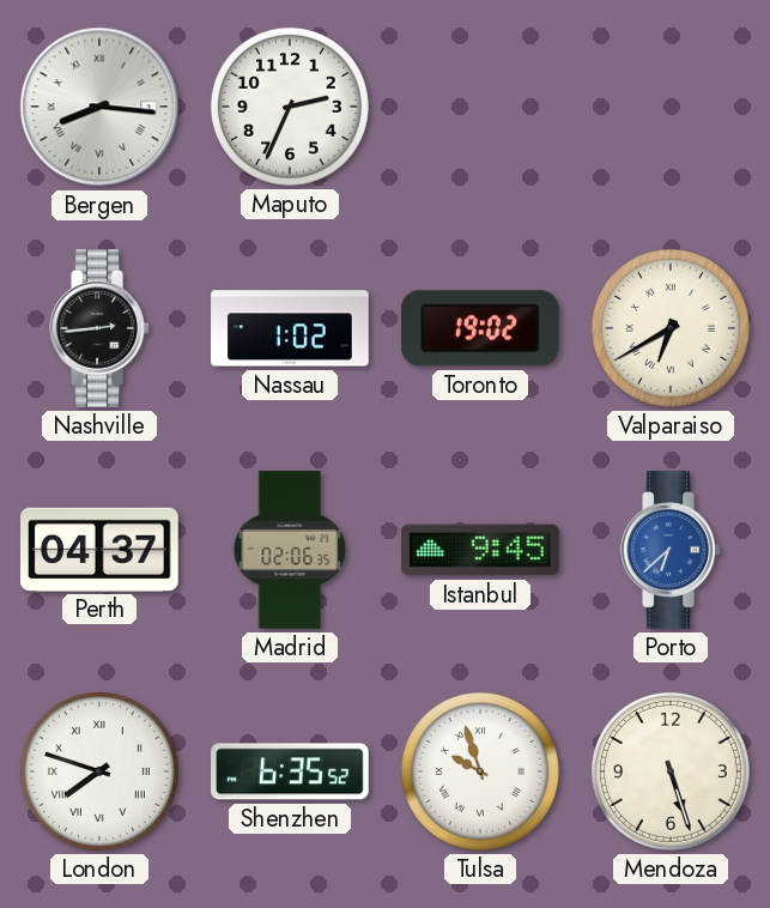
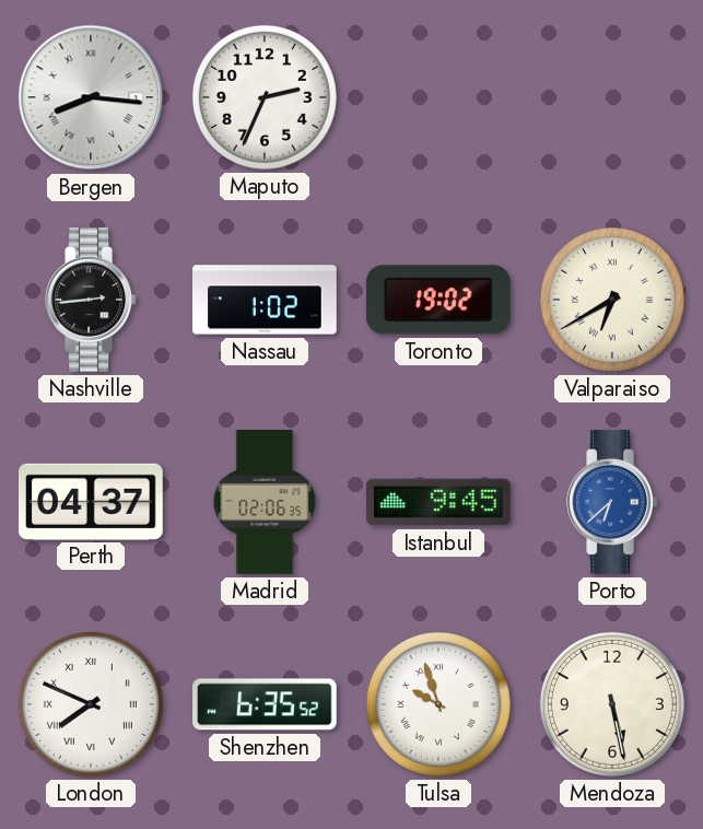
London: 7:48 -> 7:49
Mendoza: 5:27 -> 5:28
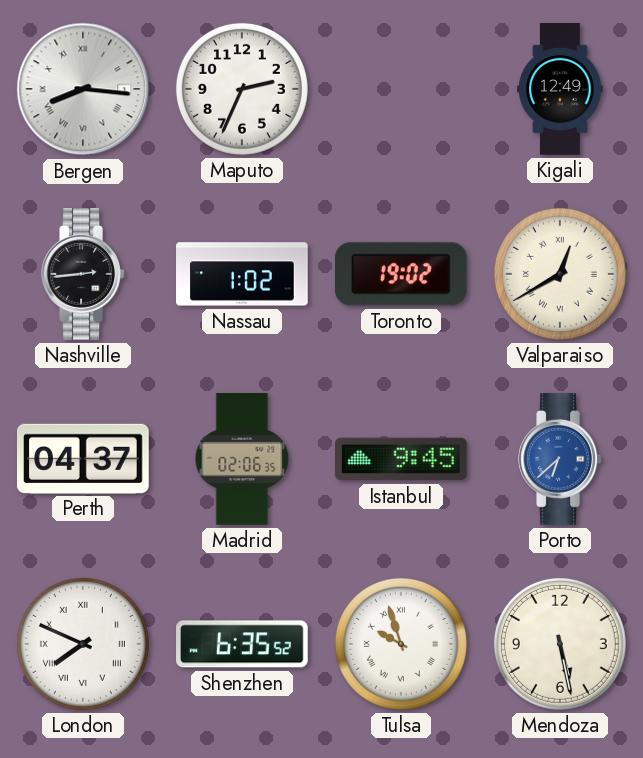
Kigali: none -> 12:49
Valparaiso: 6:40 -> 12:40
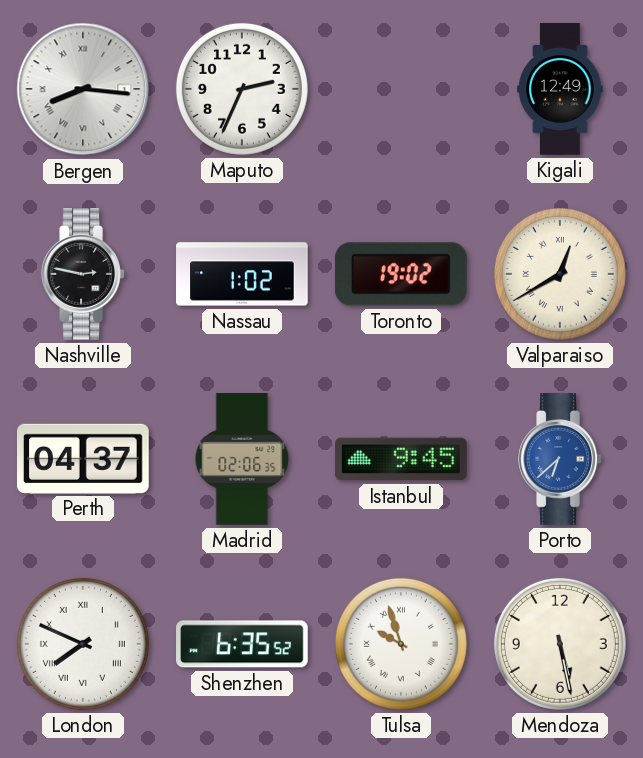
Nashville: 2:44 -> 2:47
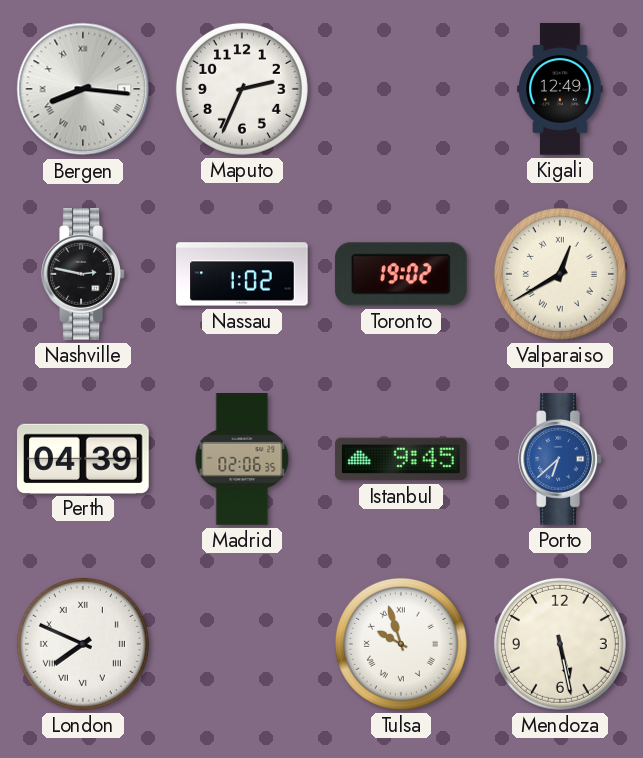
Perth: 04:37 -> 04:39
Shenzhen: 6:35 -> none
